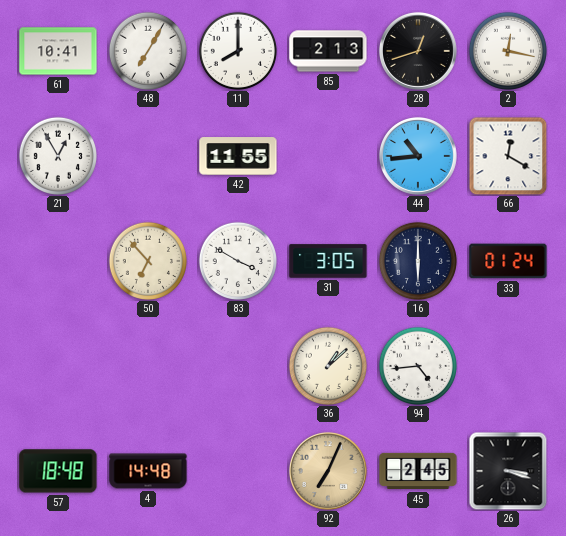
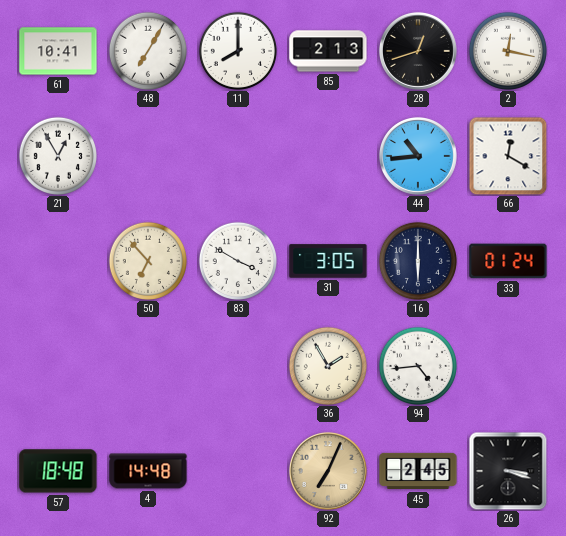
42: 11:55 -> none
36: 1:08 -> 1:55
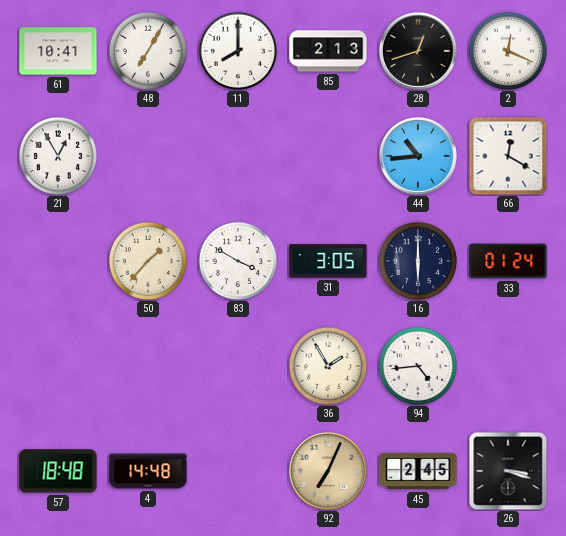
2: 12:17 -> 12:19
50: 6:53 -> 1:37
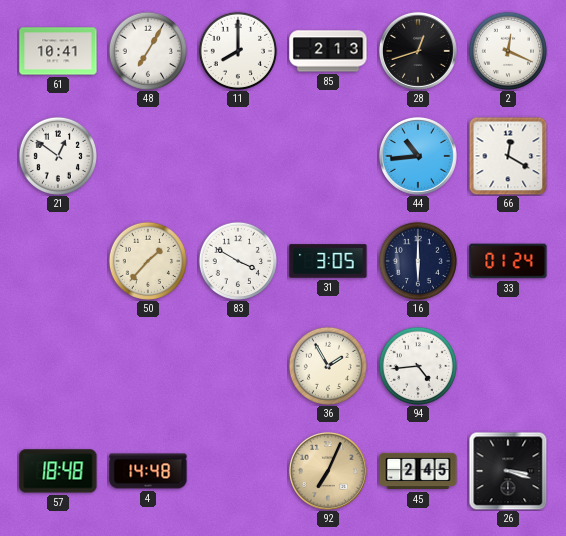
21: 12:55 -> 12:51
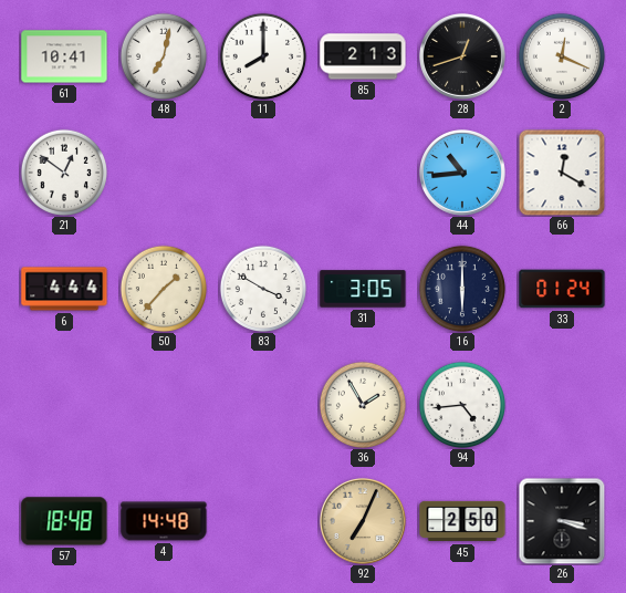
48: 7:05 -> 7:02
6: none -> 4:44
45: 2:45 -> 2:50
